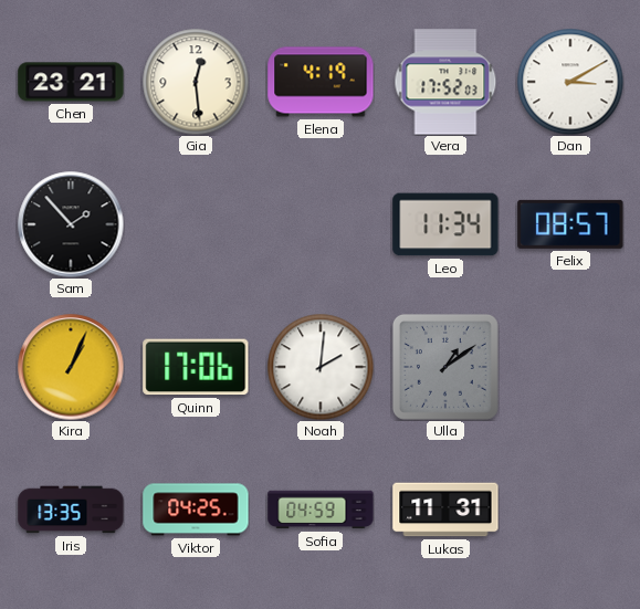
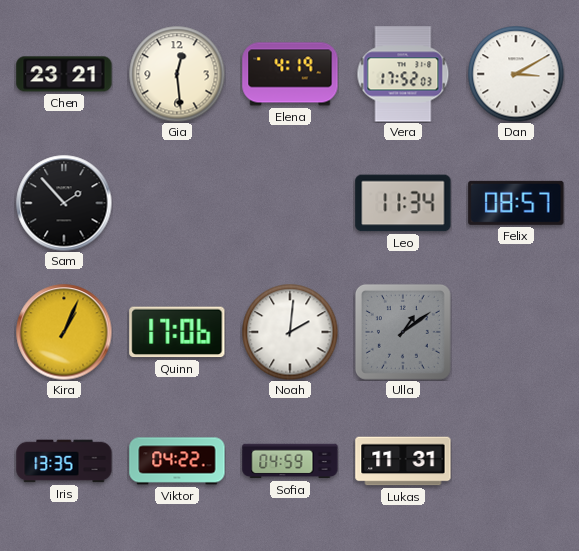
Viktor: 04:25 -> 04:22
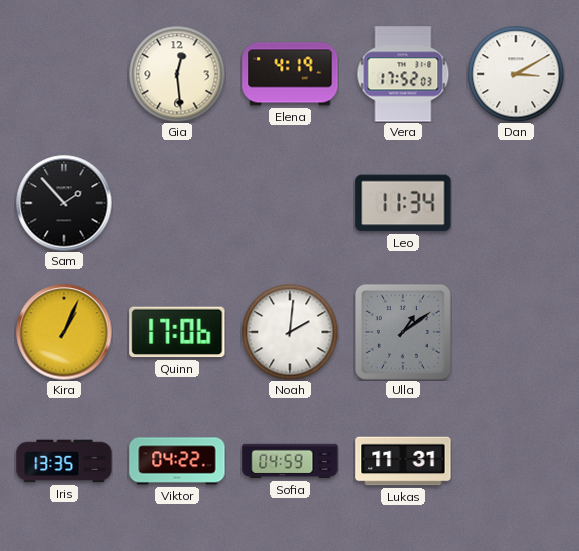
Chen: 23:21 -> none
Felix: 08:57 -> none
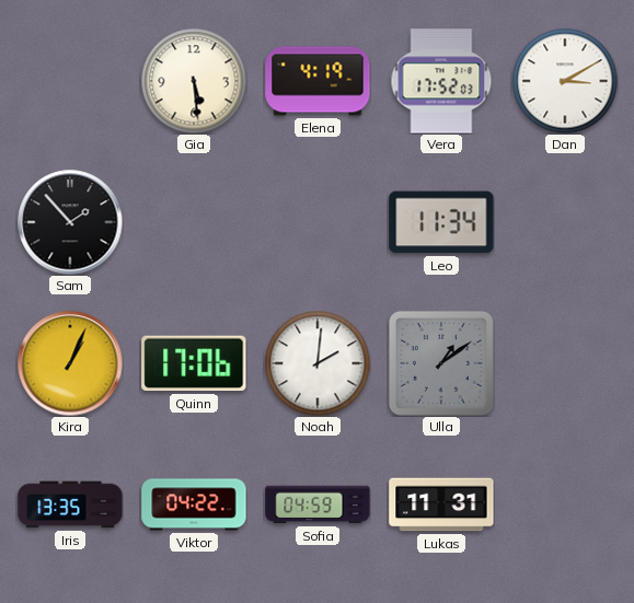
Gia: 12:29 -> 5:29
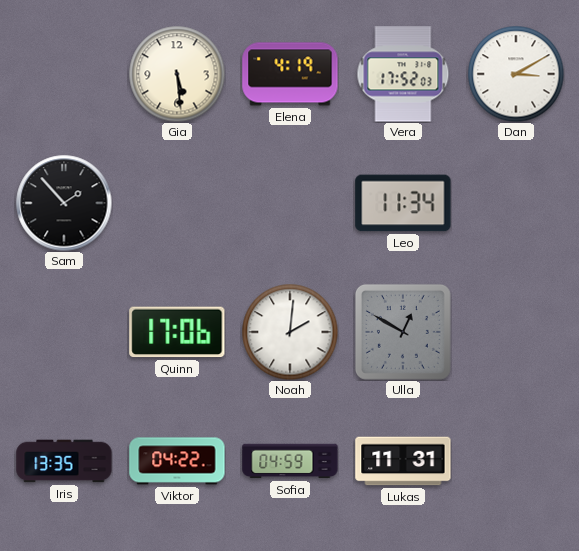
Kira: 1:04 -> none
Ulla: 1:09 -> 12:50
